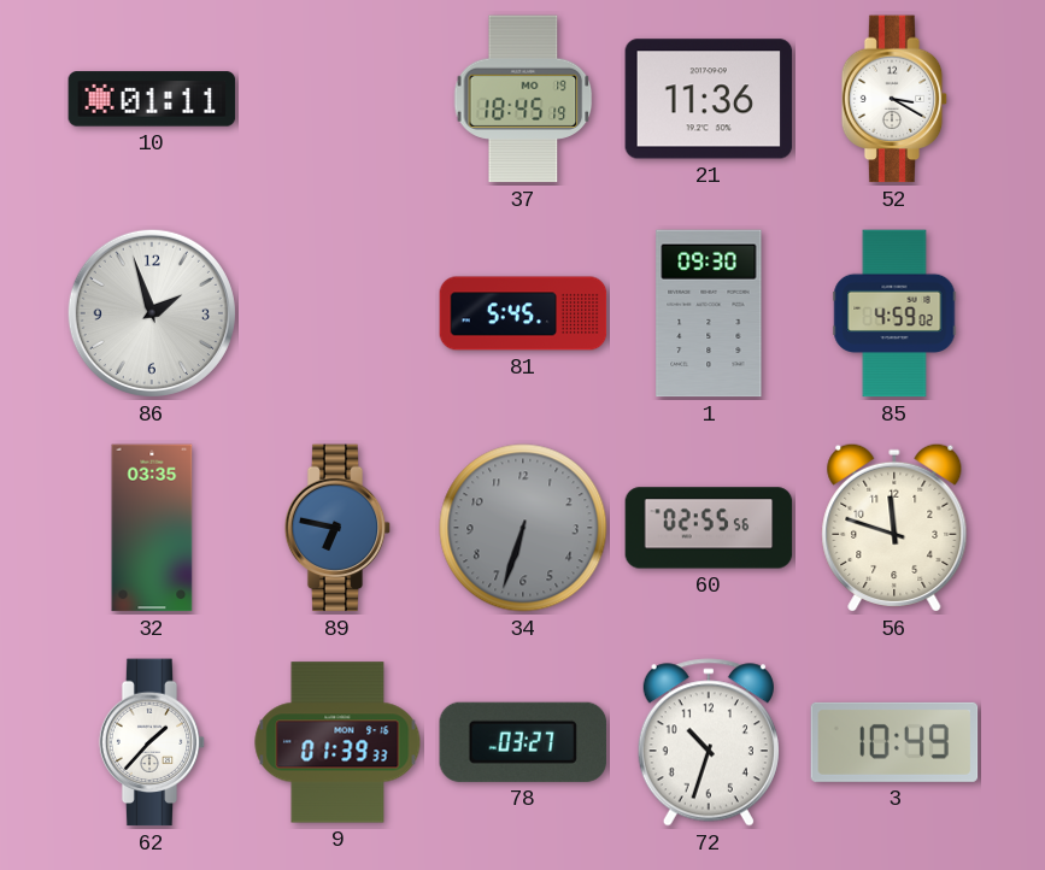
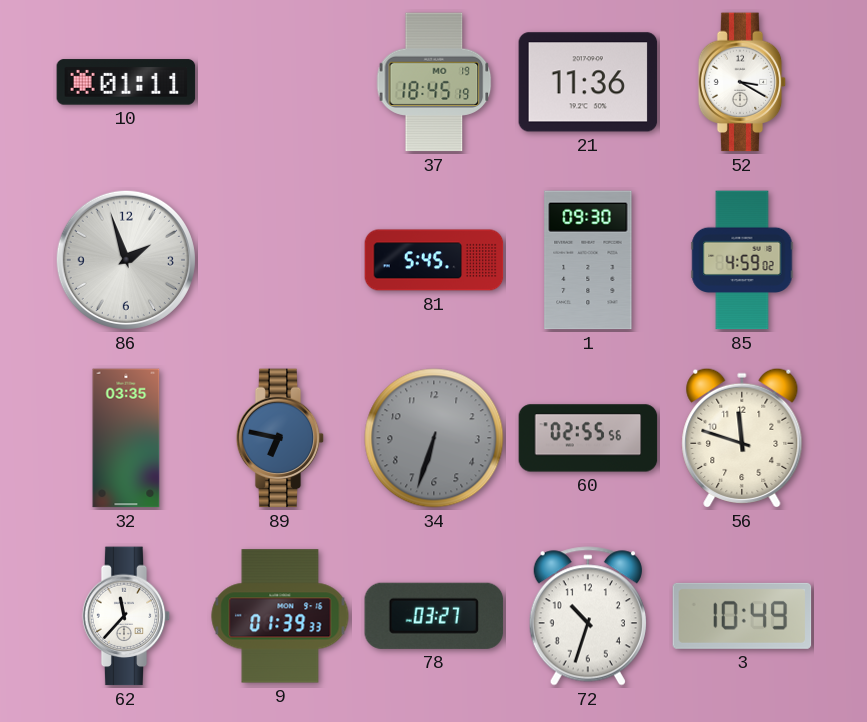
62: 1:37 -> 11:37
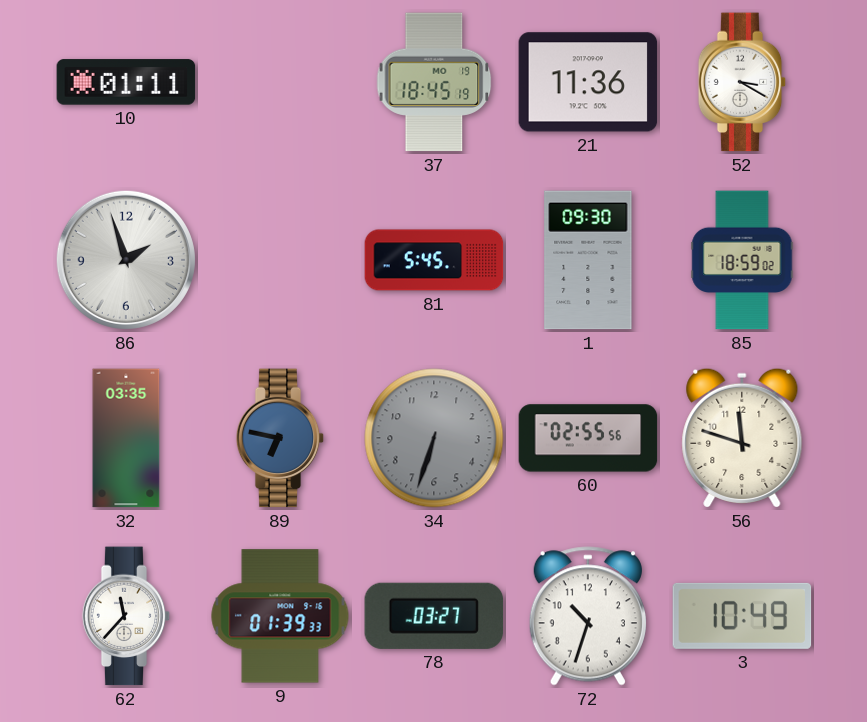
85: 4:59 -> 18:59
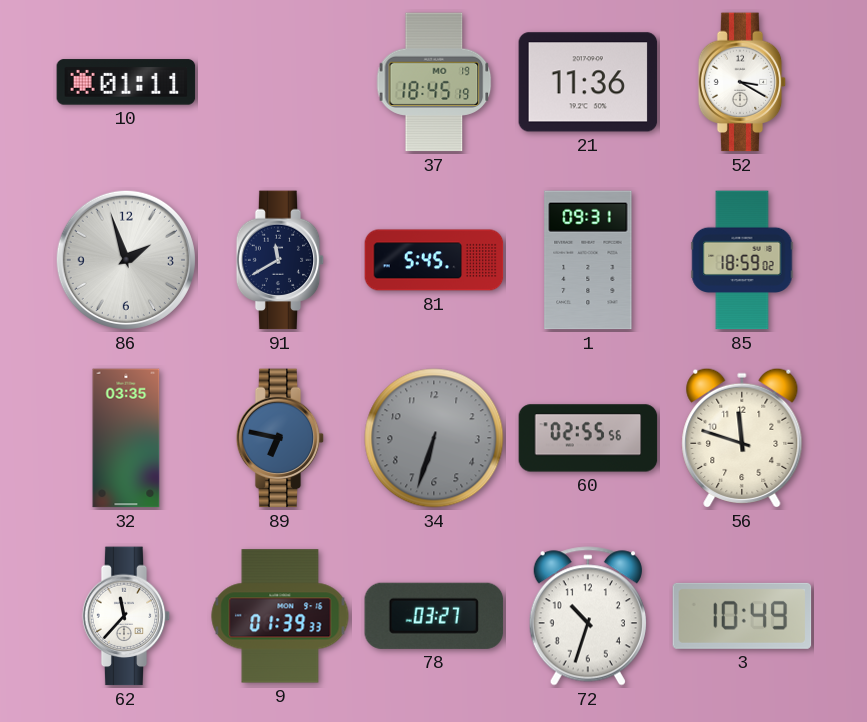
91: none -> 11:40
1: 09:30 -> 09:31
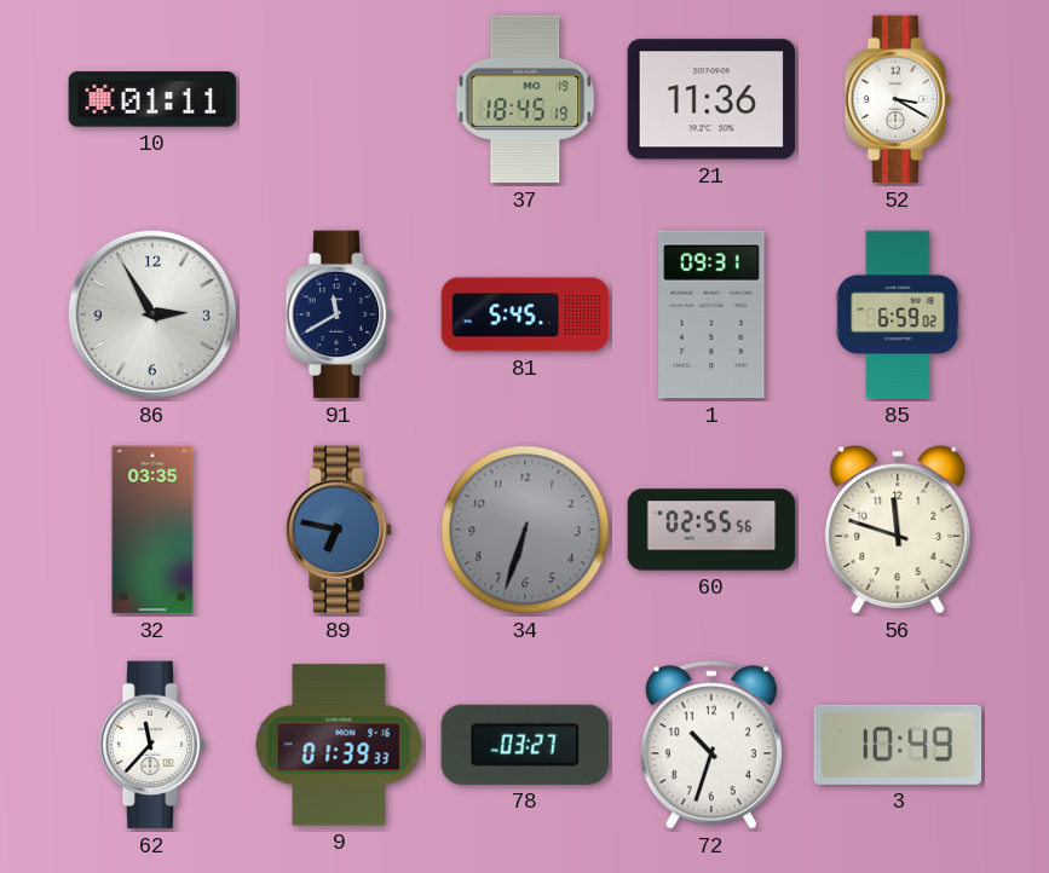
86: 1:57 -> 2:55
85: 18:59 -> 6:59
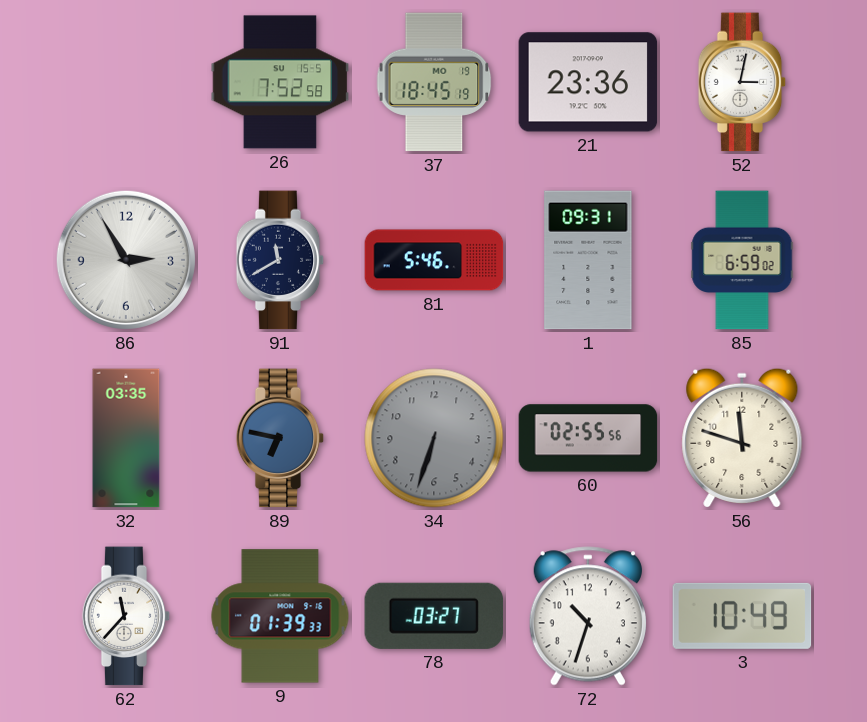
10: 01:11 -> none
26: none -> 7:52
21: 11:36 -> 23:36
52: 3:20 -> 3:02
81: 5:45 -> 5:46
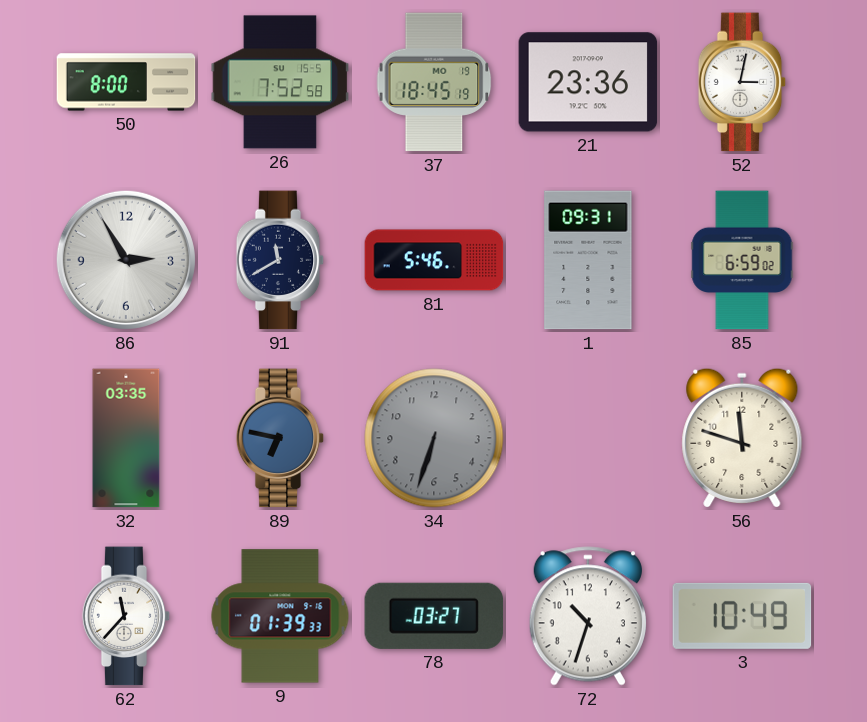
50: none -> 8:00
60: 02:55 -> none
